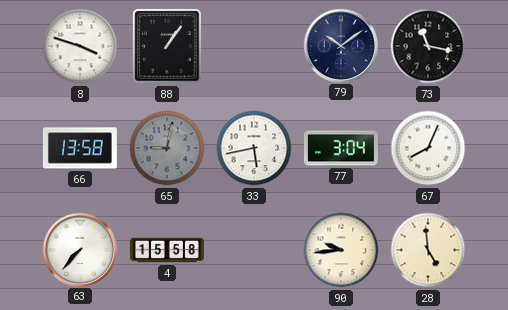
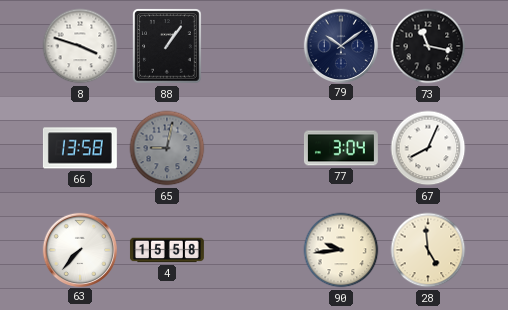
33: 5:43 -> none
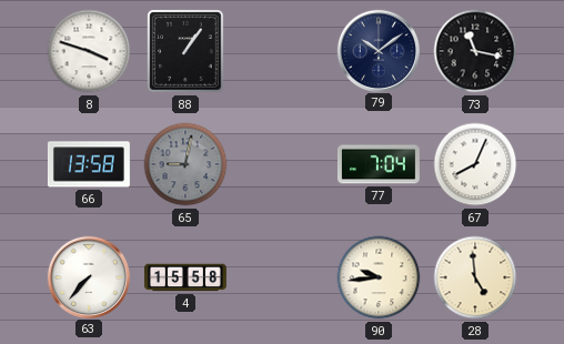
77: 3:04 -> 7:04
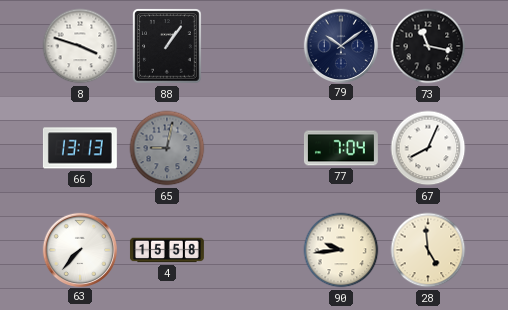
66: 13:58 -> 13:13
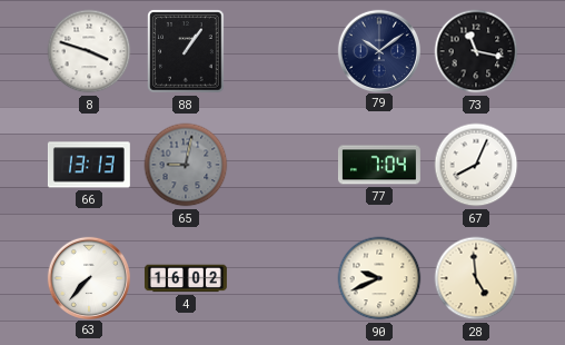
4: 15:58 -> 16:02
90: 9:44 -> 9:41
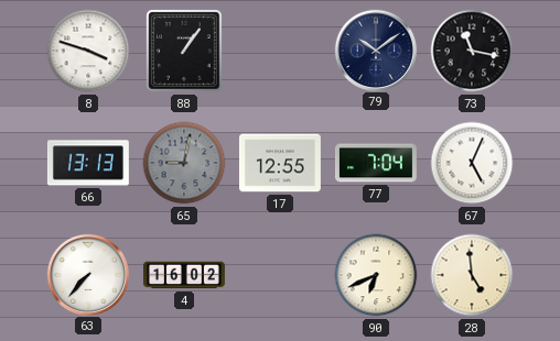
17: none -> 12:55
67: 8:04 -> 5:04
90: 9:41 -> 6:41
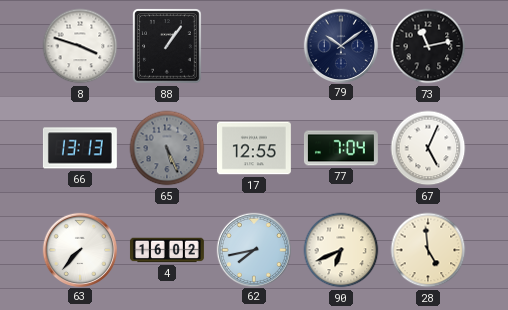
73: 11:17 -> 11:13
65: 9:02 -> 5:26
62: none -> 7:43
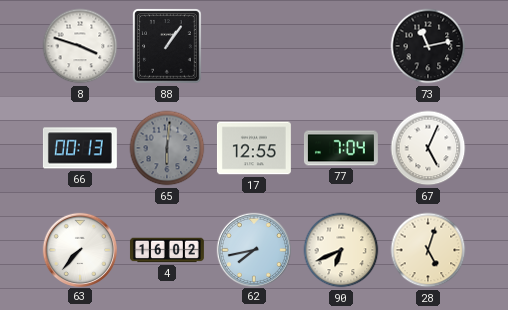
79: 10:09 -> none
66: 13:13 -> 00:13
65: 5:26 -> 6:01
28: 4:59 -> 5:03
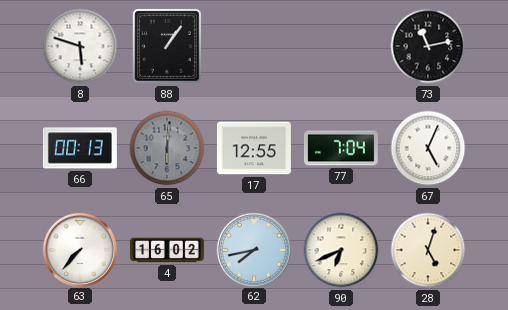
8: 3:48 -> 5:48
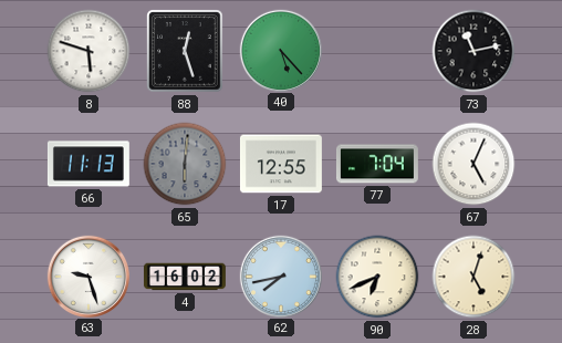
88: 1:06 -> 12:27
40: none -> 5:23
66: 00:13 -> 11:13
63: 7:37 -> 9:27
